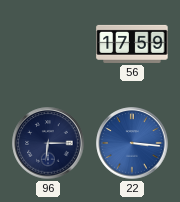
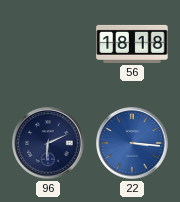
56: 17:59 -> 18:18
96: 6:15 -> 6:11
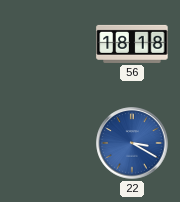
96: 6:11 -> none
22: 3:16 -> 3:20
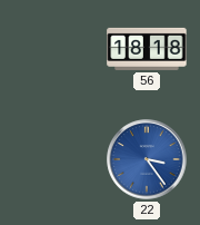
22: 3:20 -> 3:24
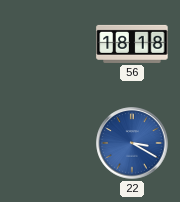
22: 3:24 -> 3:20
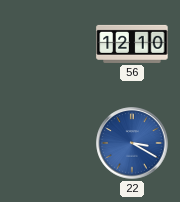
56: 18:18 -> 12:10
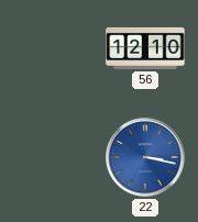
22: 3:20 -> 3:17
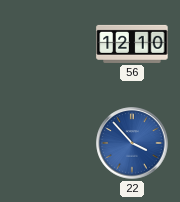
22: 3:17 -> 3:53
